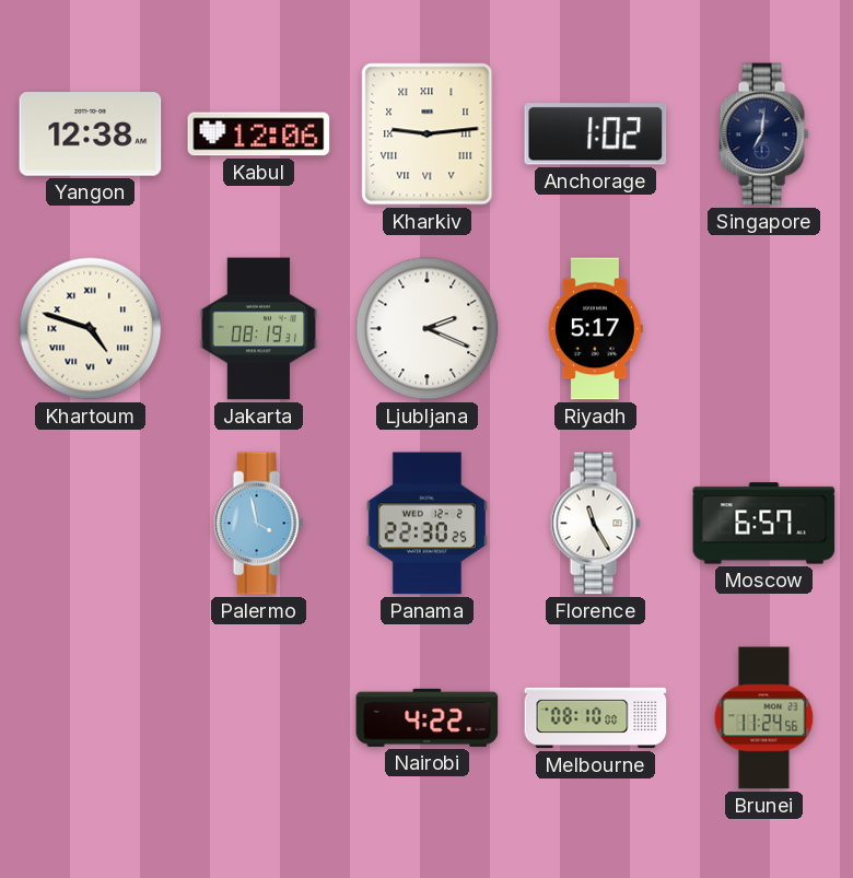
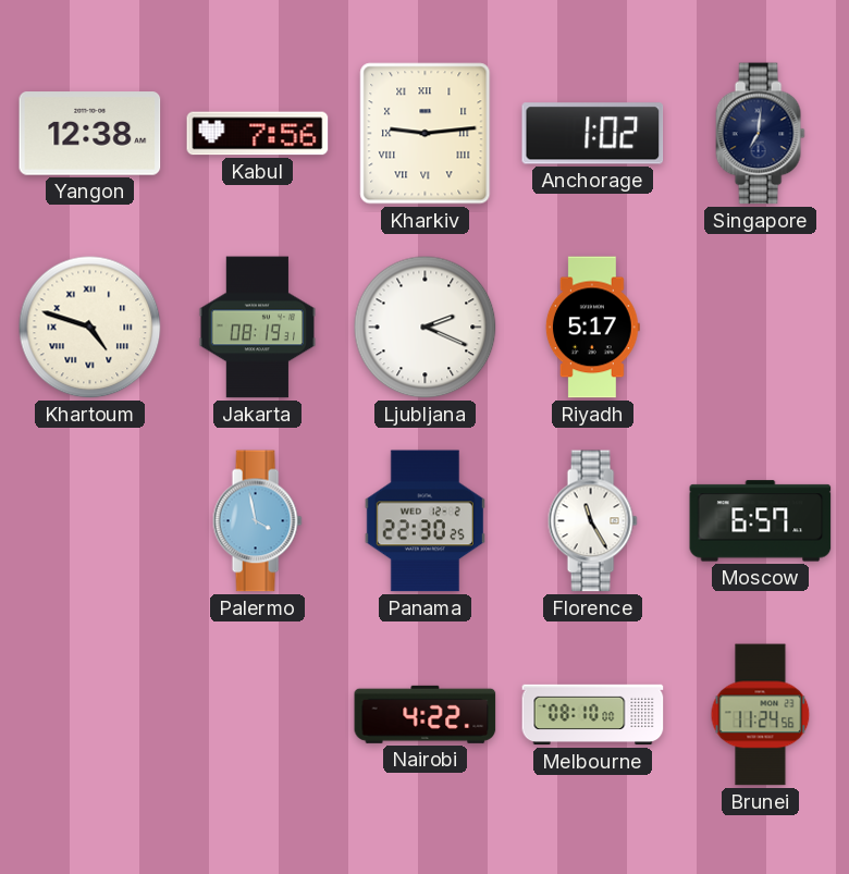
Kabul: 12:06 -> 7:56
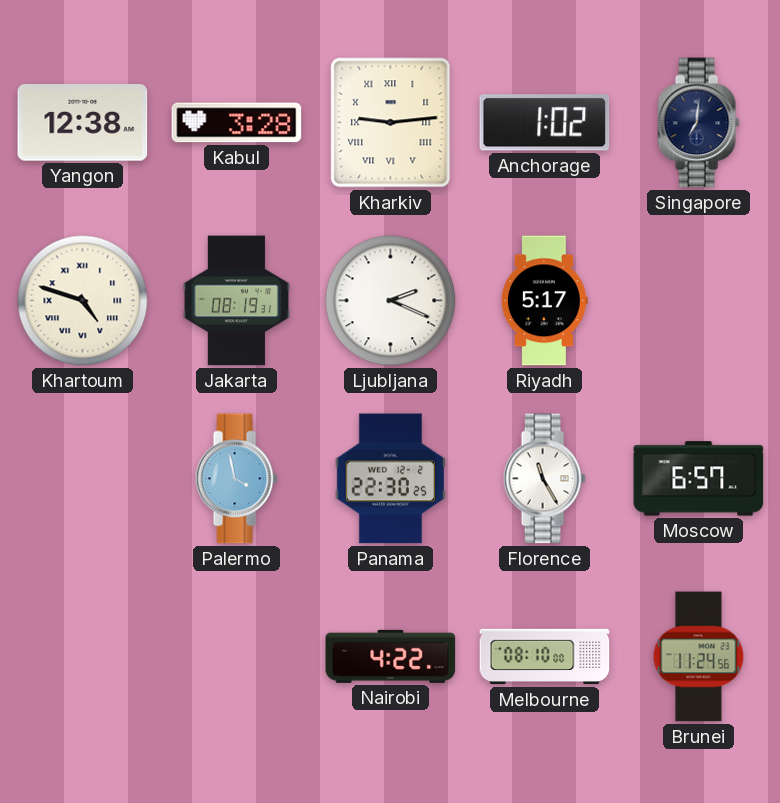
Kabul: 7:56 -> 3:28
